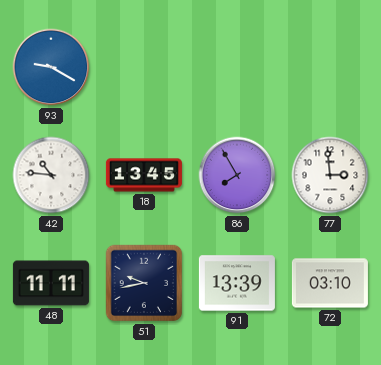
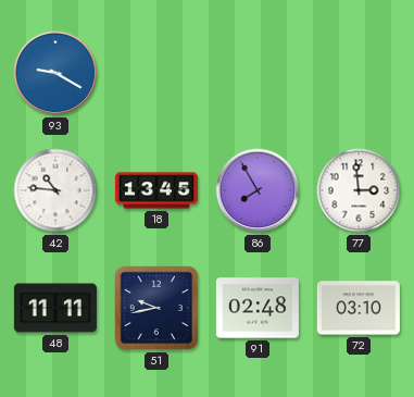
91: 13:39 -> 02:48
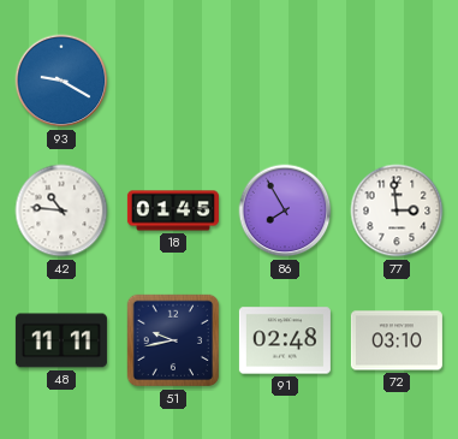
18: 13:45 -> 01:45
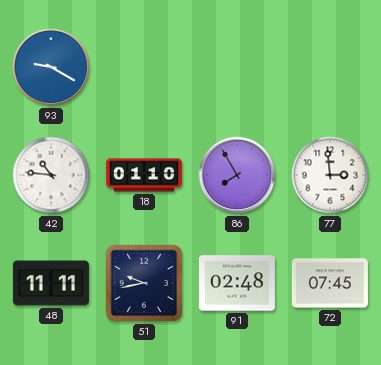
18: 01:45 -> 01:10
72: 03:10 -> 07:45
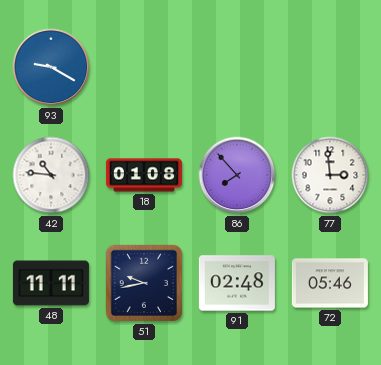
18: 01:10 -> 01:08
86: 7:55 -> 7:53
72: 07:45 -> 05:46
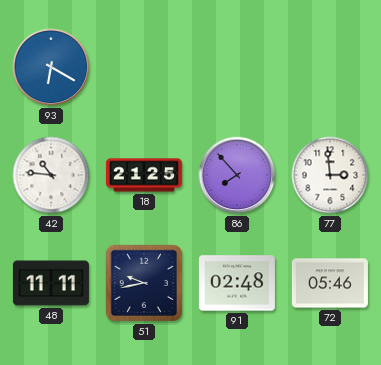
93: 9:20 -> 6:20
18: 01:08 -> 21:25
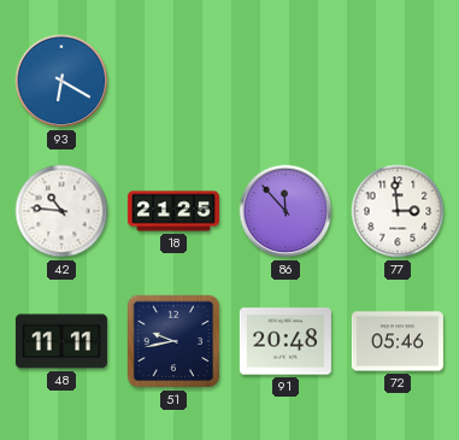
86: 7:53 -> 11:53
91: 02:48 -> 20:48
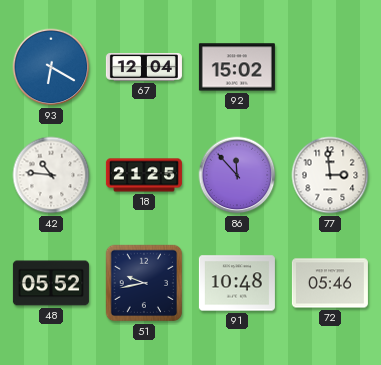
67: none -> 12:04
92: none -> 15:02
48: 11:11 -> 05:52
91: 20:48 -> 10:48
